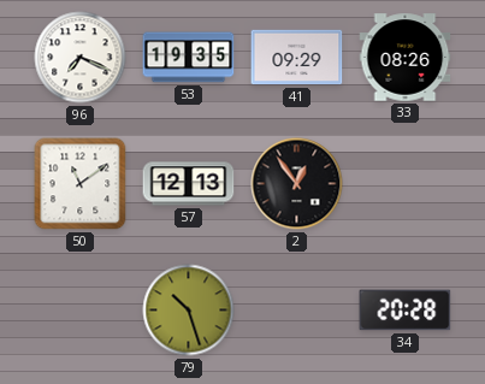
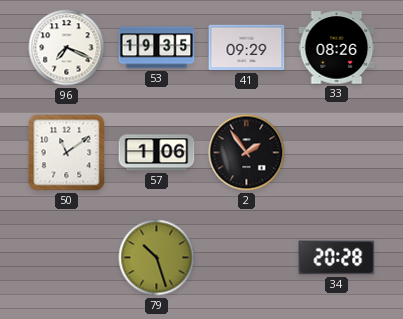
57: 12:13 -> 1:06
2: 12:54 -> 1:54
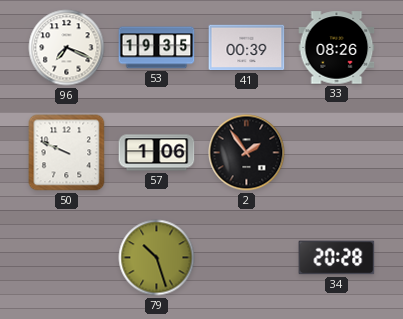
41: 09:29 -> 00:39
50: 11:09 -> 9:49
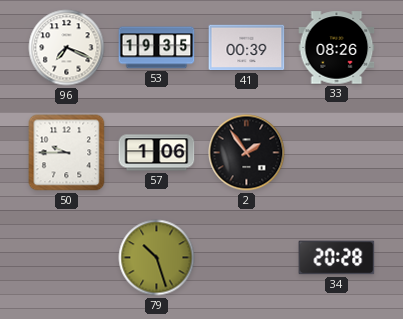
50: 9:49 -> 9:45
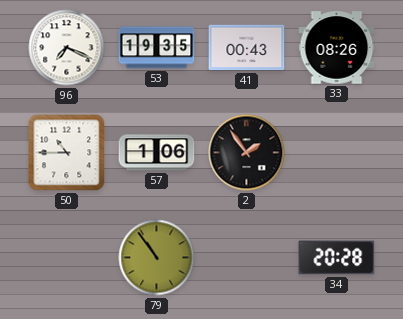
41: 00:39 -> 00:43
50: 9:45 -> 10:45
79: 10:27 -> 10:54
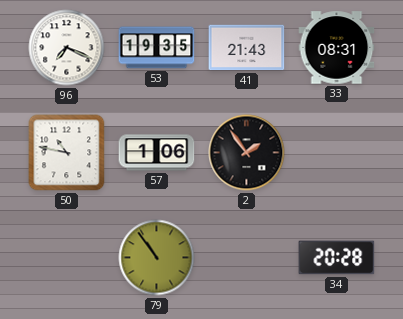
41: 00:43 -> 21:43
33: 08:26 -> 08:31
50: 10:45 -> 10:47
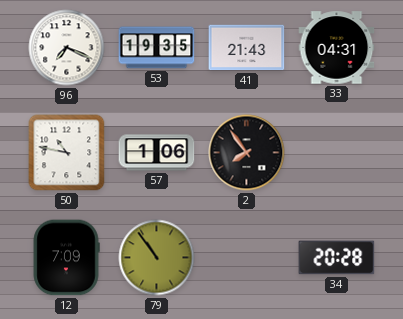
33: 08:31 -> 04:31
2: 1:54 -> 7:54
12: none -> 7:09
